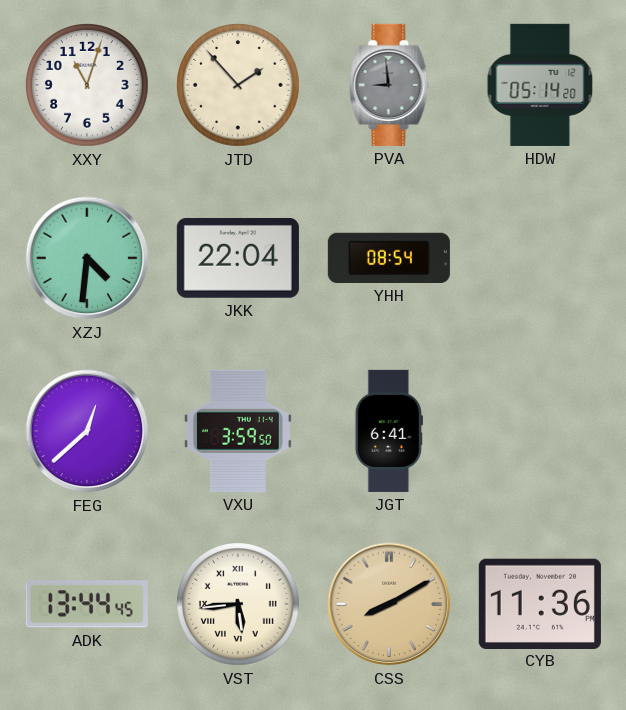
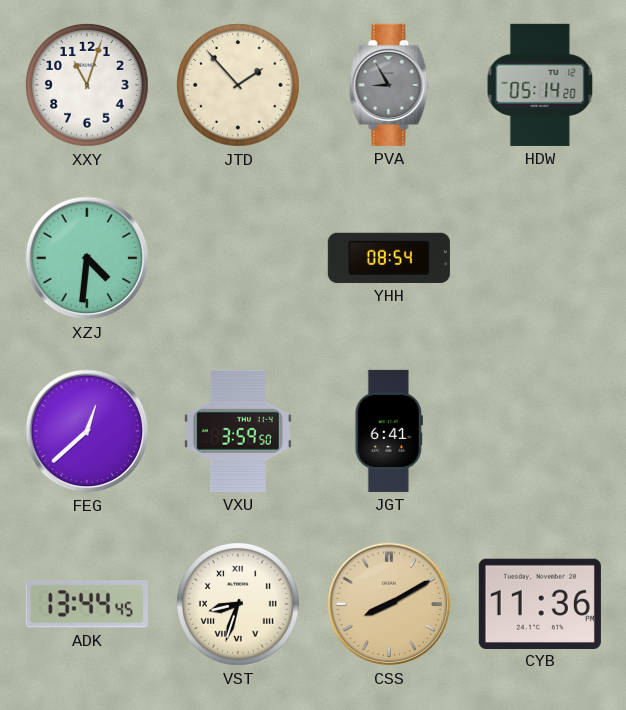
PVA: 8:59 -> 8:55
JKK: 22:04 -> none
VST: 5:44 -> 8:33
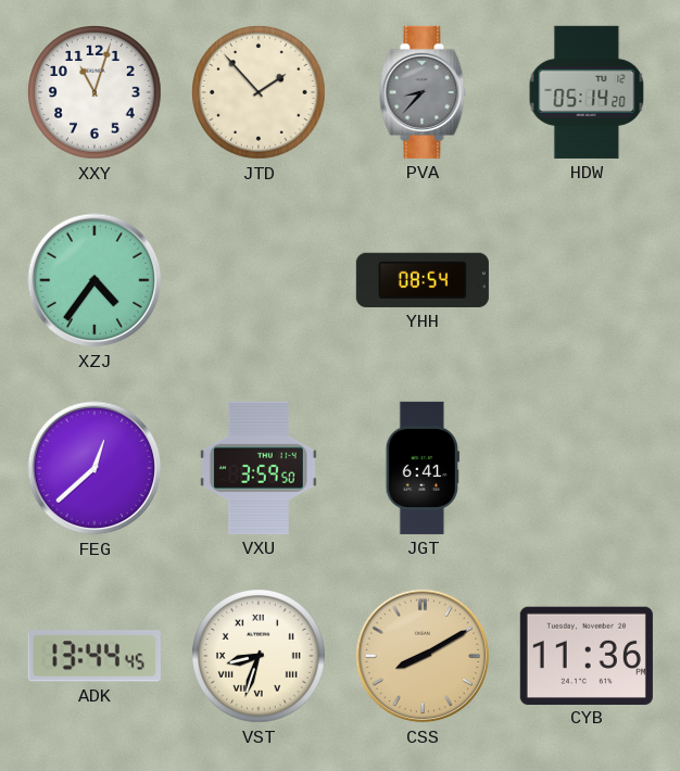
PVA: 8:55 -> 8:37
XZJ: 4:31 -> 4:36
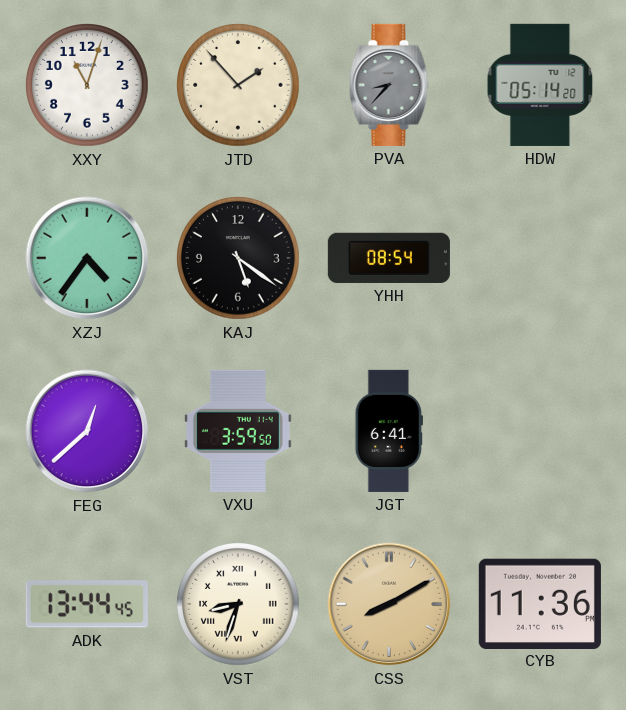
KAJ: none -> 5:21
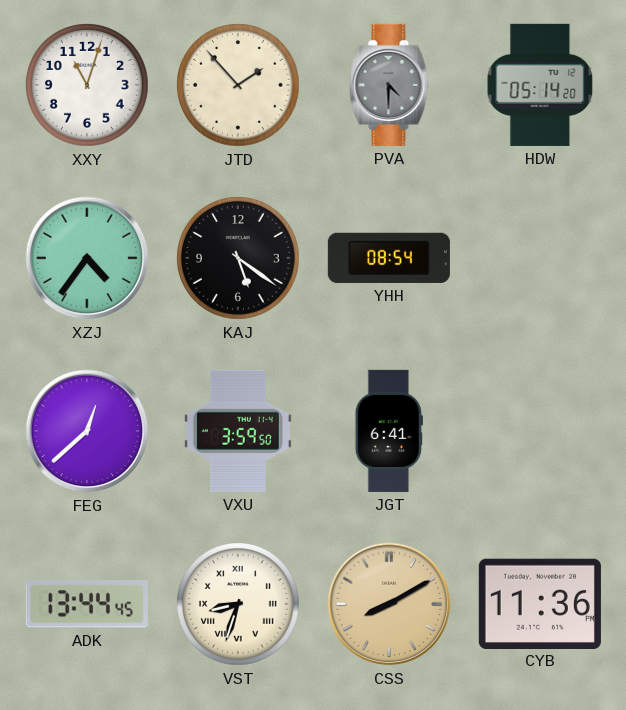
PVA: 8:37 -> 4:30
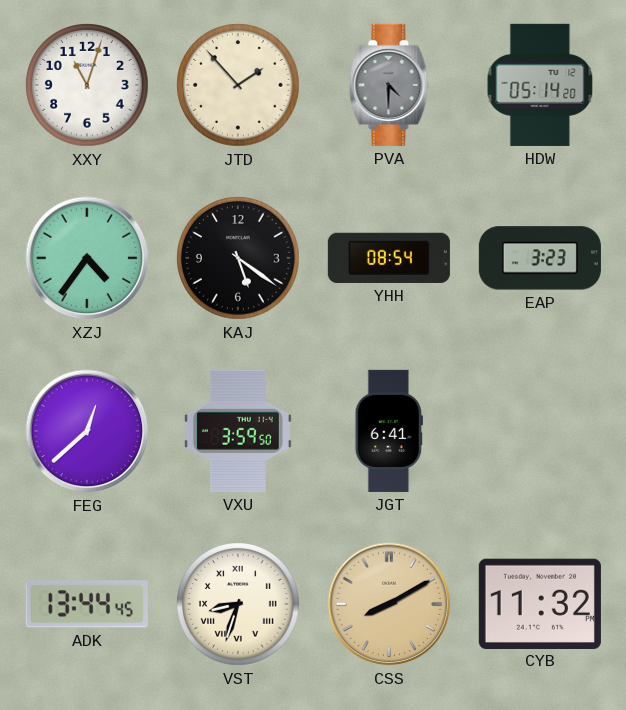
EAP: none -> 3:23
CYB: 11:36 -> 11:32
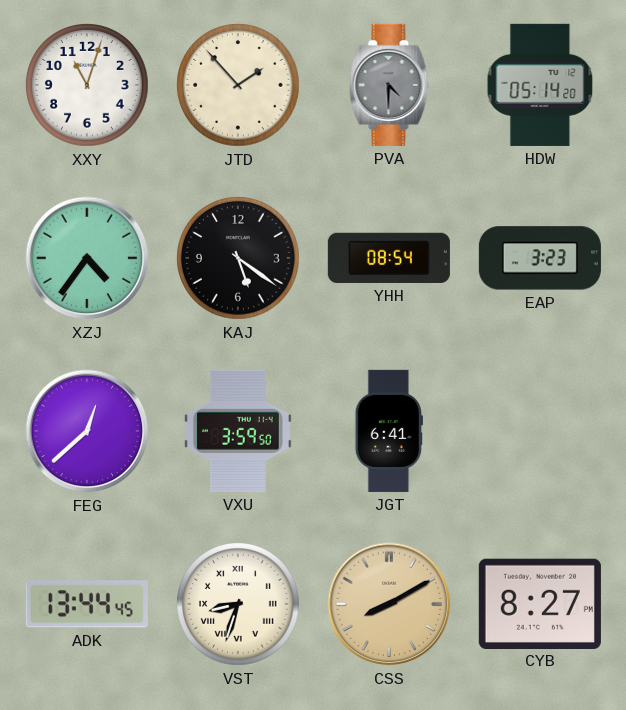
CYB: 11:32 -> 8:27
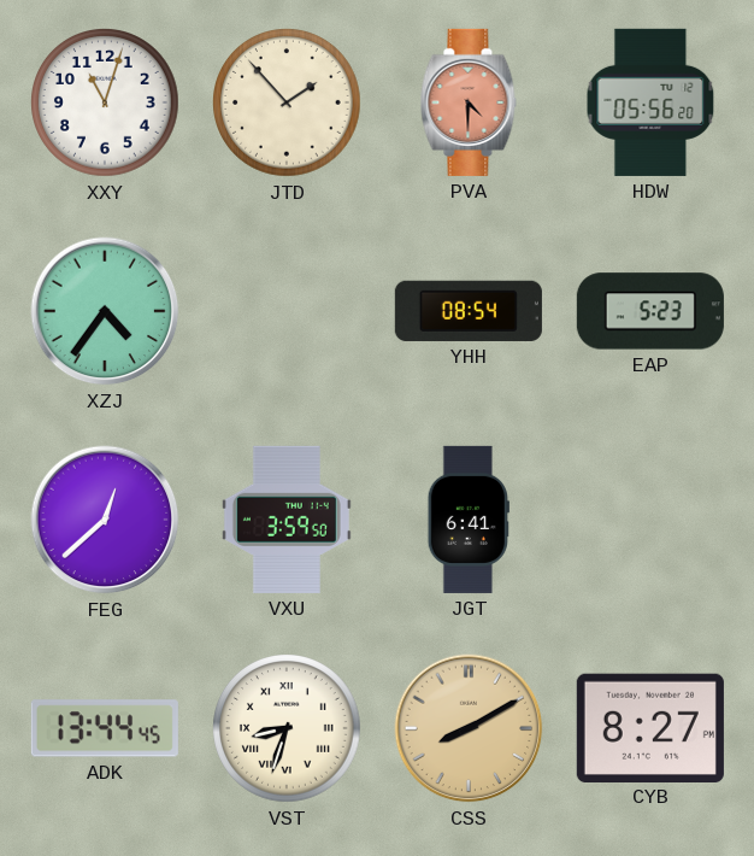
PVA dial: grey -> salmon
HDW: 05:14 -> 05:56
KAJ: 5:21 -> none
EAP: 3:23 -> 5:23
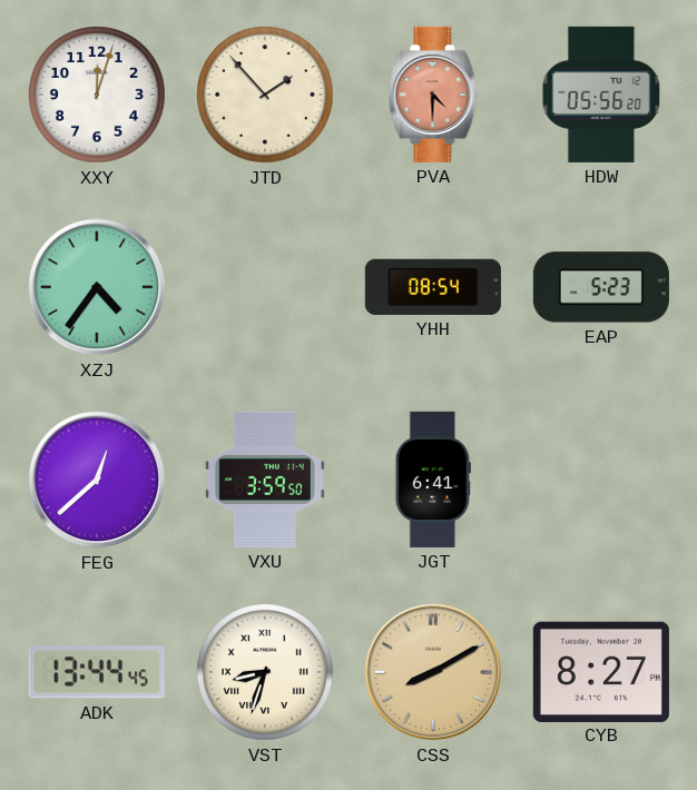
XXY: 11:03 -> 12:03
